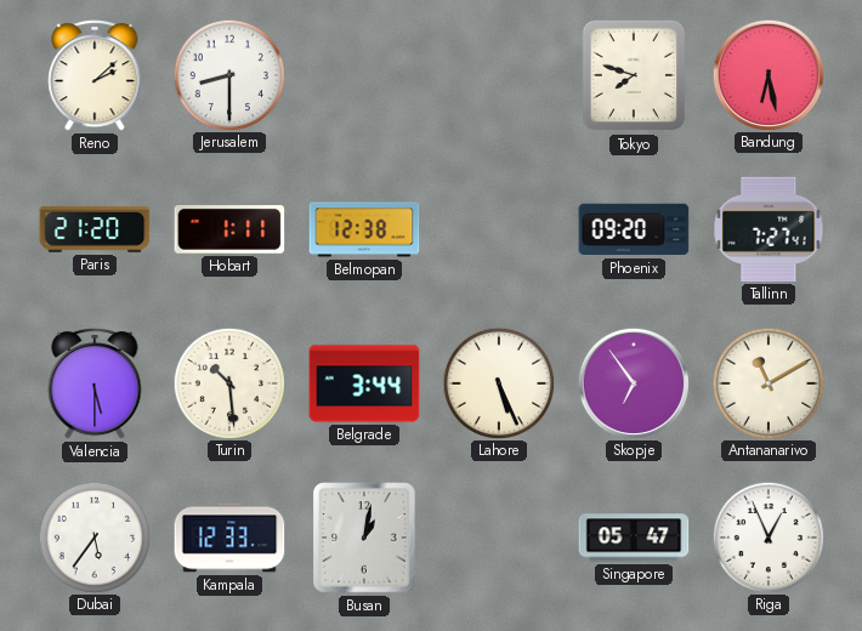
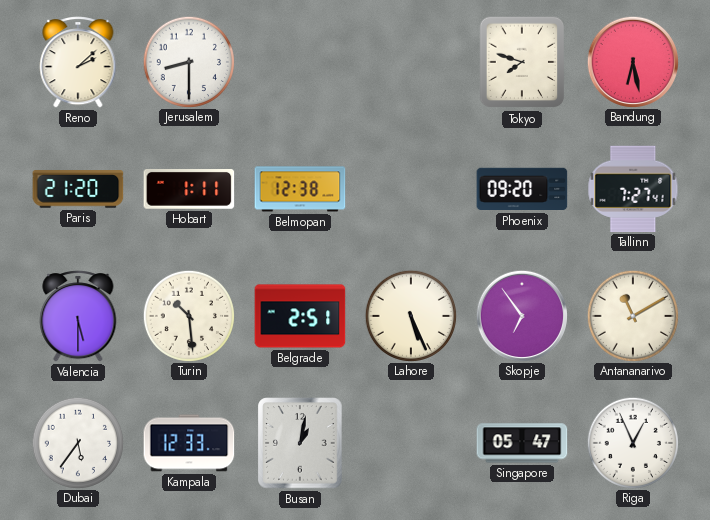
Belgrade: 3:44 -> 2:51
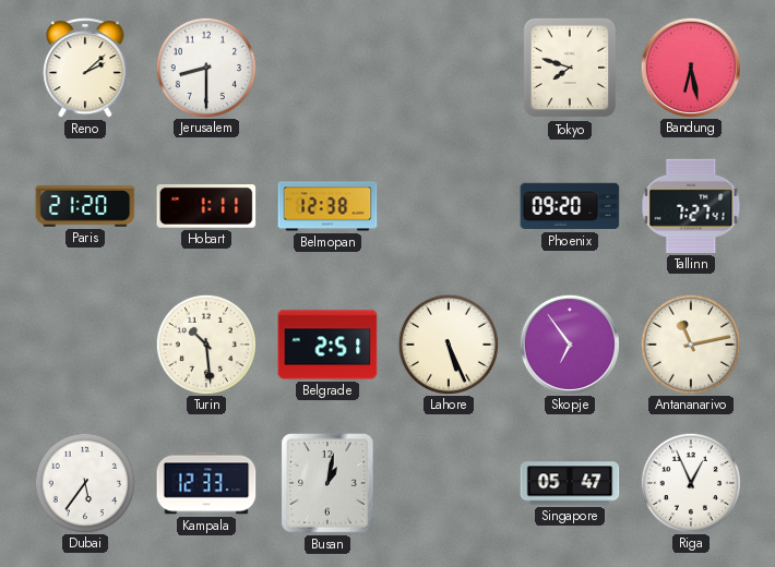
Valencia: 5:30 -> none
Antananarivo: 11:10 -> 11:13
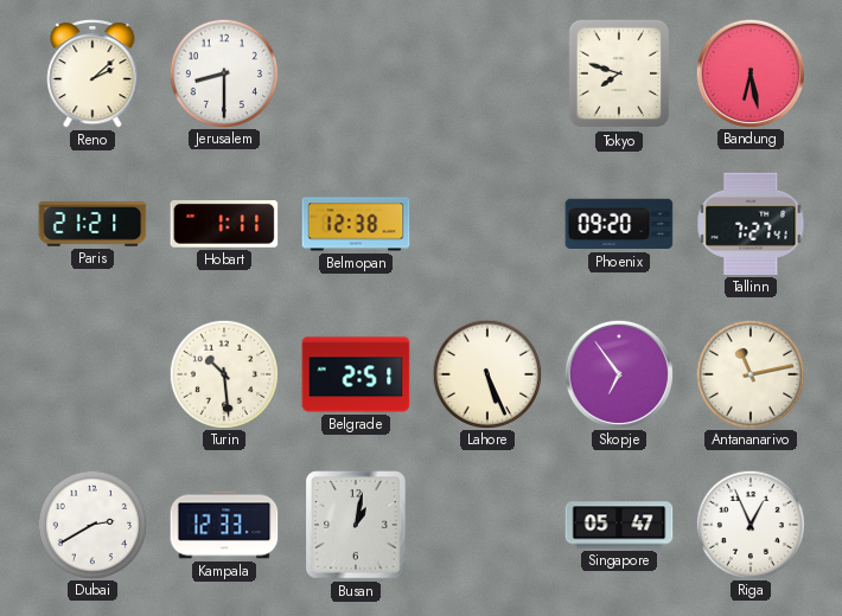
Paris: 21:20 -> 21:21
Dubai: 5:36 -> 2:40
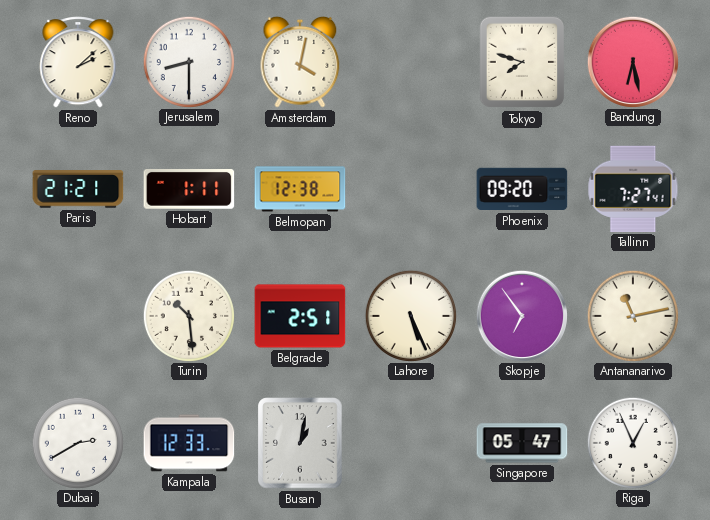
Amsterdam: none -> 4:02
